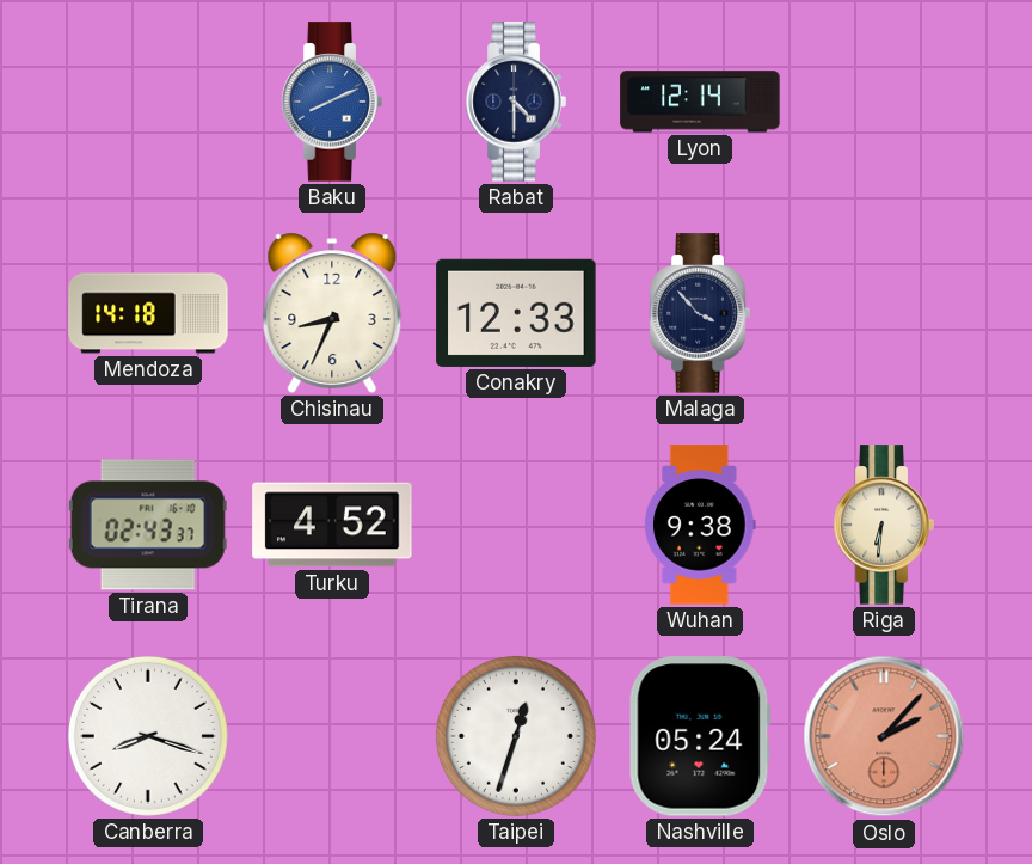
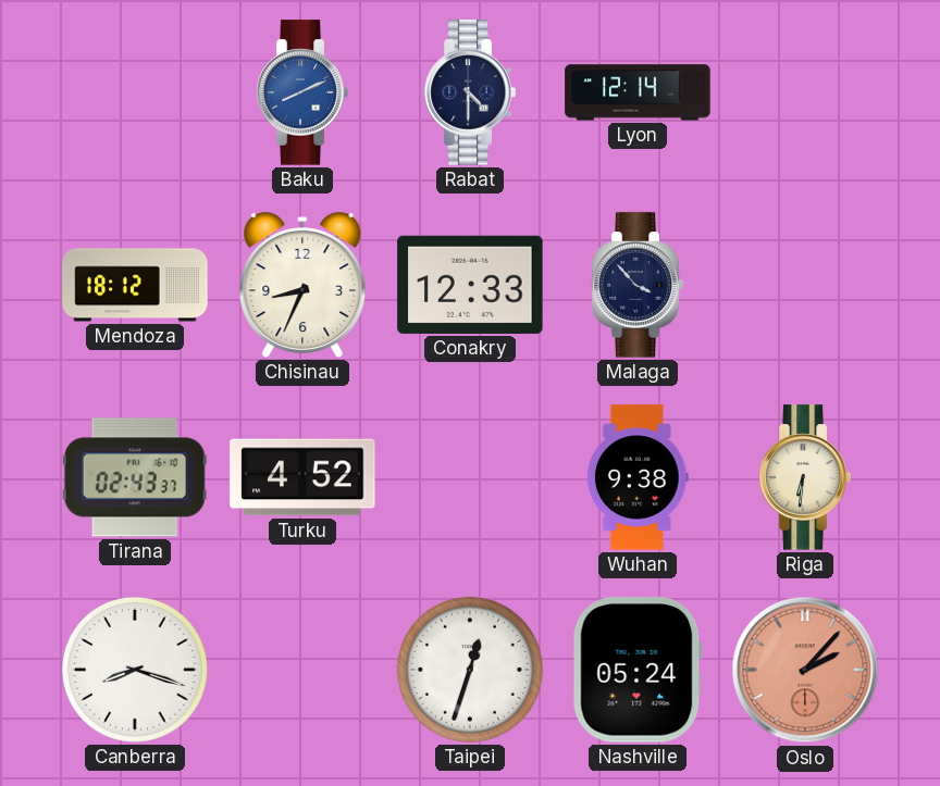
Mendoza: 14:18 -> 18:12
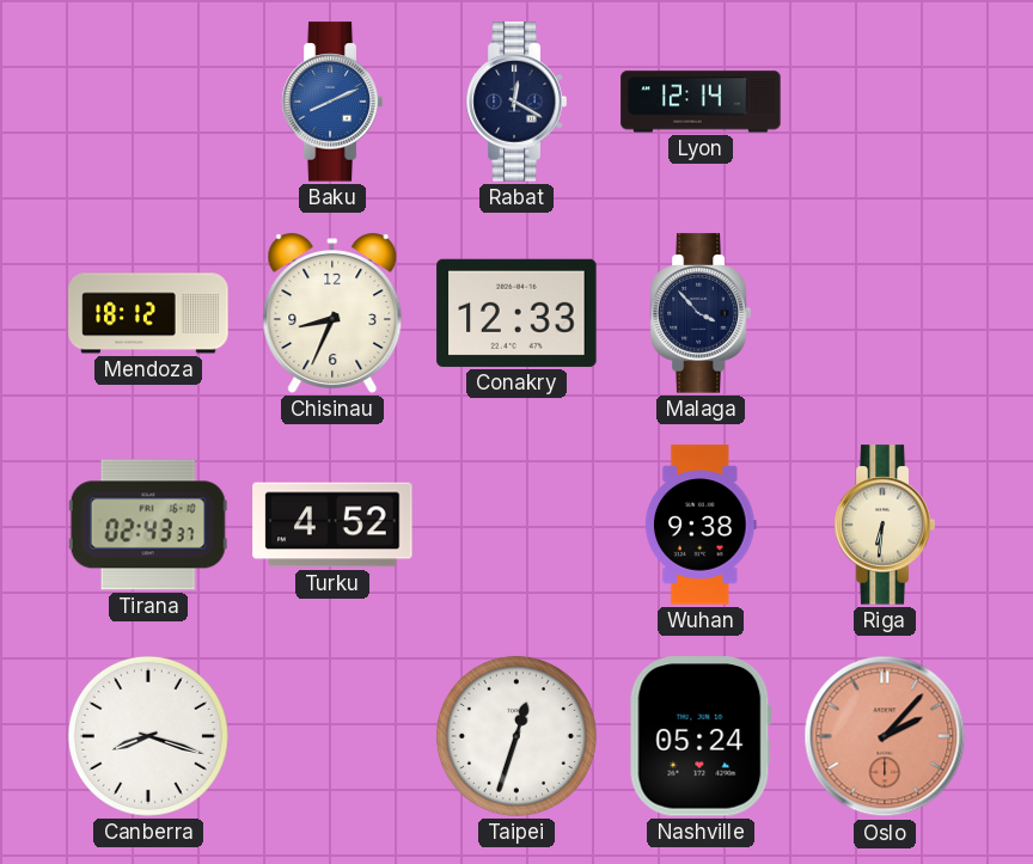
Rabat: 4:30 -> 12:20
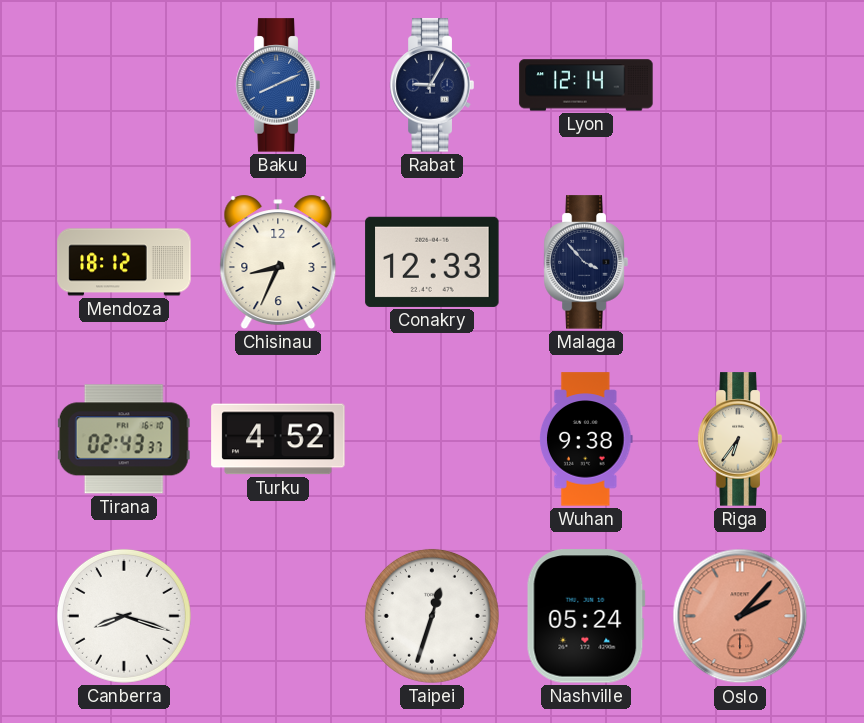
Rabat: 12:20 -> 9:05
Riga: 6:31 -> 6:36
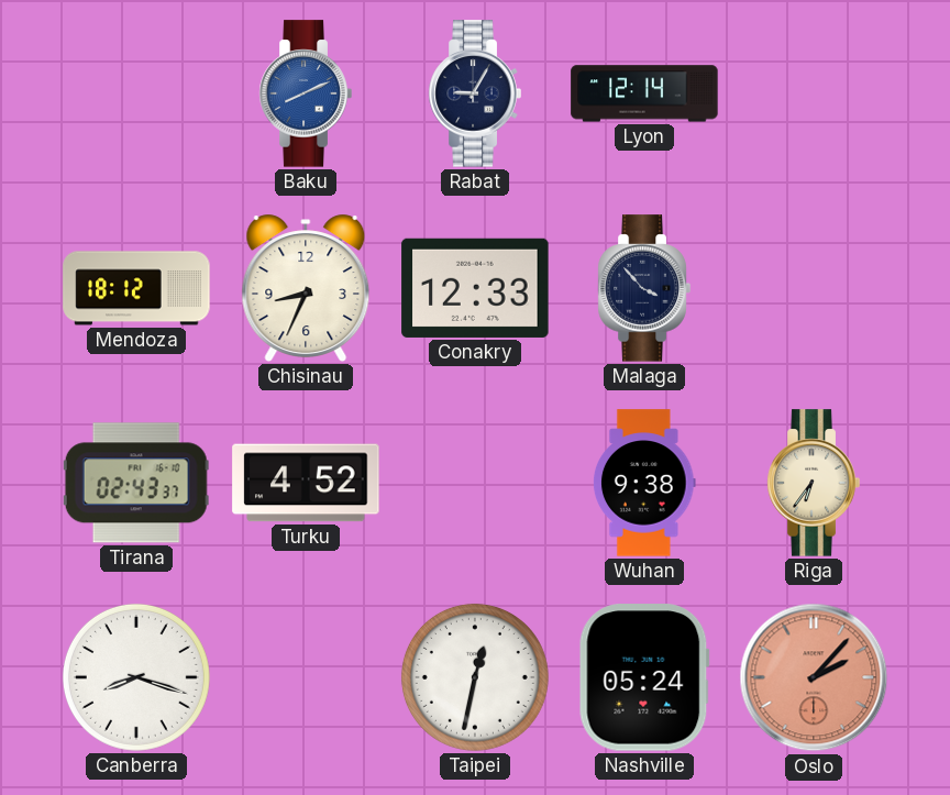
Taipei: 12:33 -> 12:32
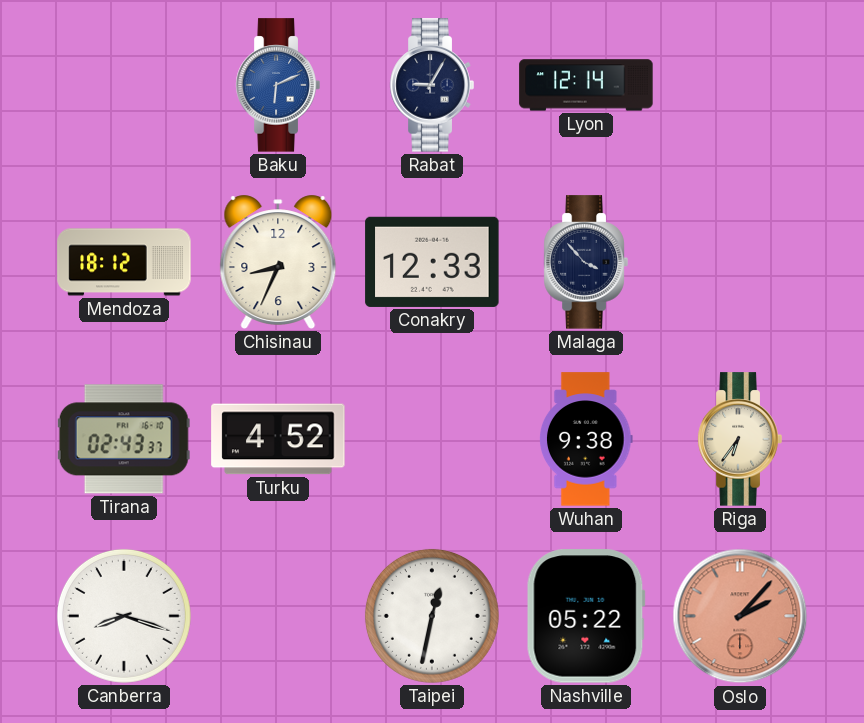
Baku: 8:11 -> 6:11
Nashville: 05:24 -> 05:22
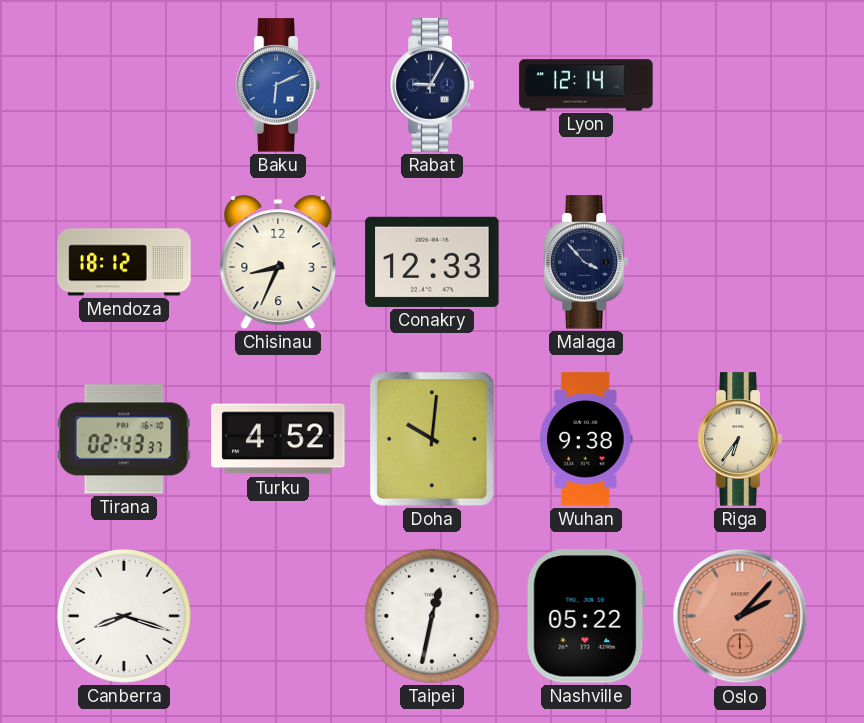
Doha: none -> 10:01
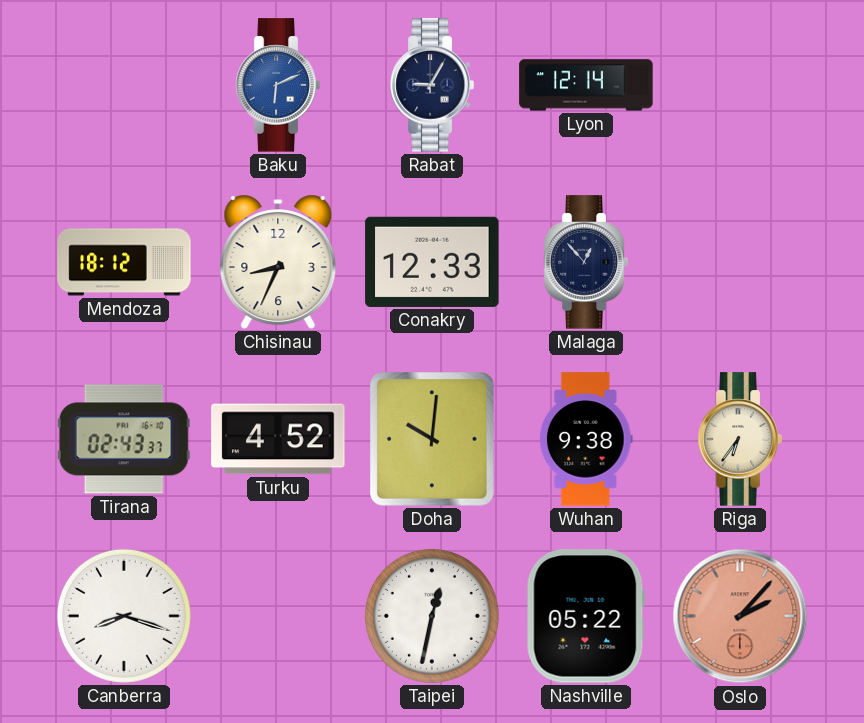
Malaga: 3:53 -> 12:53
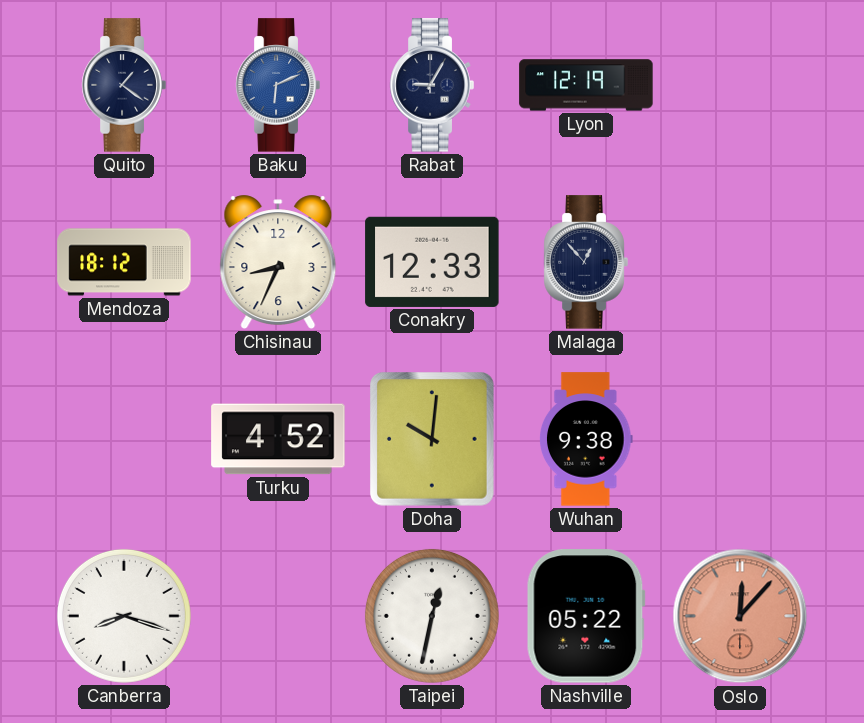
Quito: none -> 1:21
Lyon: 12:14 -> 12:19
Tirana: 02:43 -> none
Riga: 6:36 -> none
Oslo: 2:07 -> 12:07
